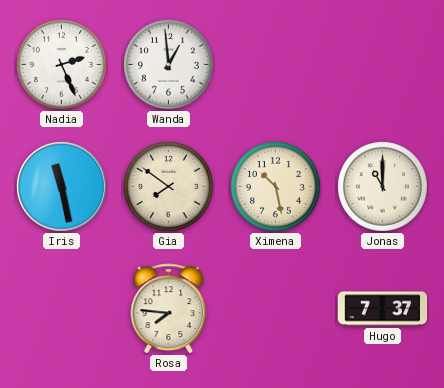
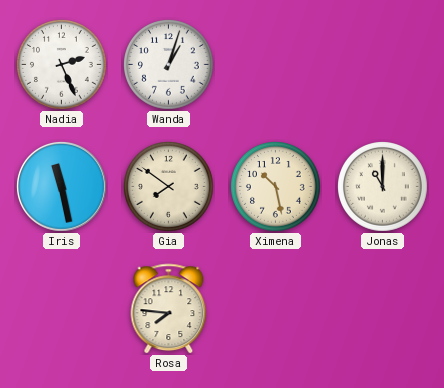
Wanda: 12:59 -> 1:03
Hugo: 7:37 -> none
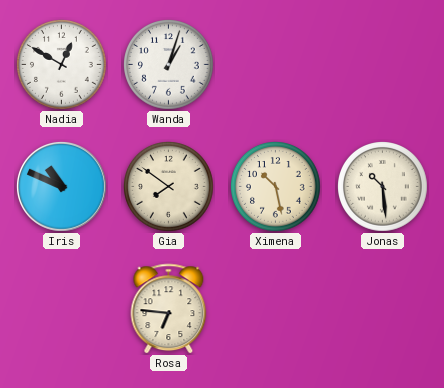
Nadia: 2:26 -> 12:50
Iris: 11:28 -> 10:49
Jonas: 11:00 -> 10:29
Rosa: 7:46 -> 6:46
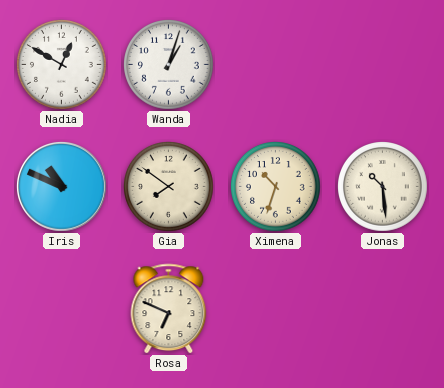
Ximena: 10:28 -> 10:33
Rosa: 6:46 -> 6:49
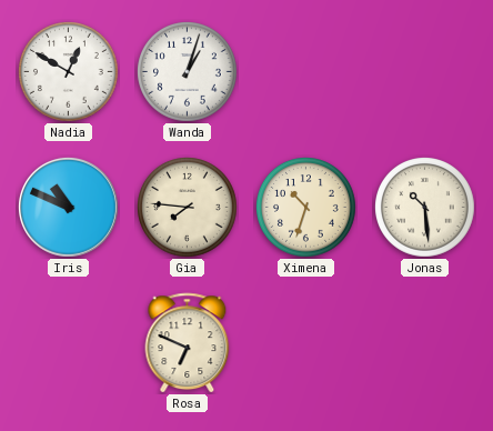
Gia: 7:51 -> 7:46
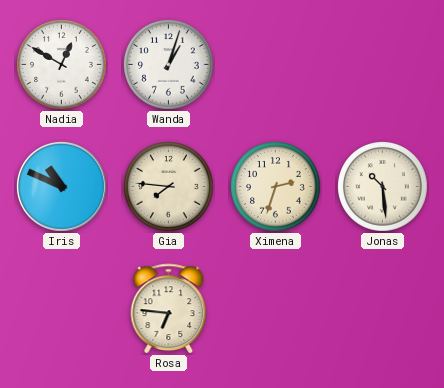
Ximena: 10:33 -> 2:33
Rosa: 6:49 -> 6:46
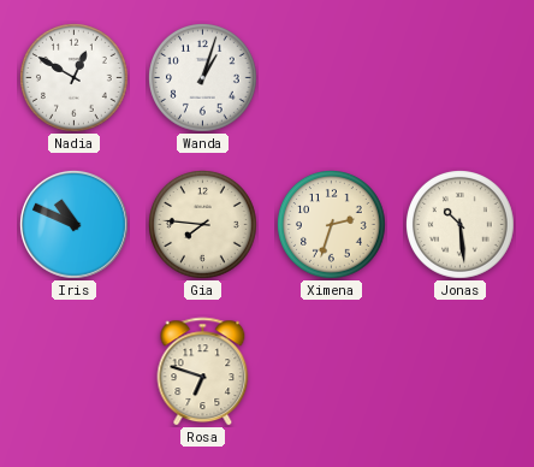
Rosa: 6:46 -> 6:48
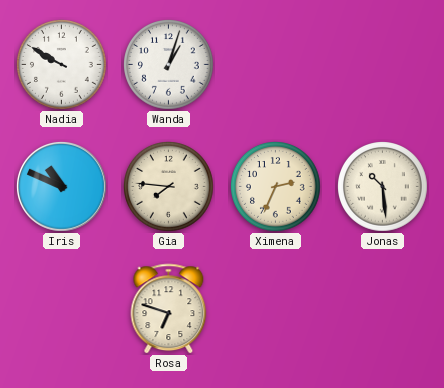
Nadia: 12:50 -> 9:50
Ximena: 2:33 -> 2:34
